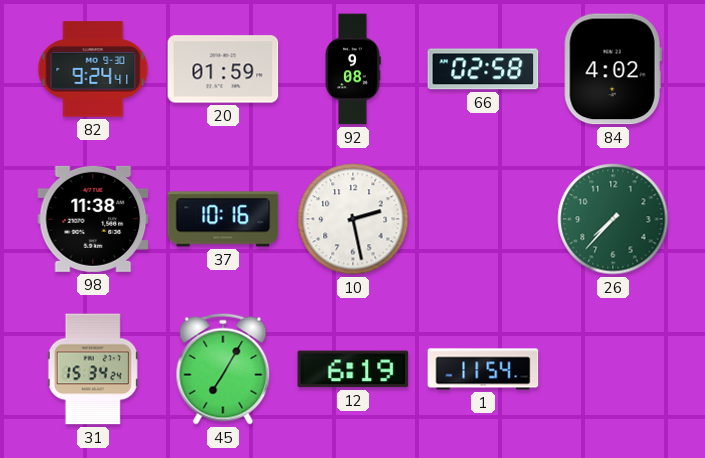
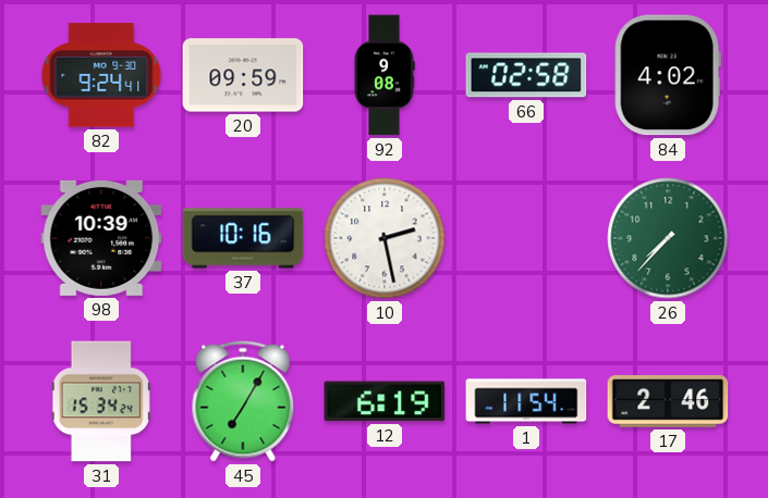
20: 01:59 -> 09:59
98: 11:38 -> 10:39
17: none -> 2:46
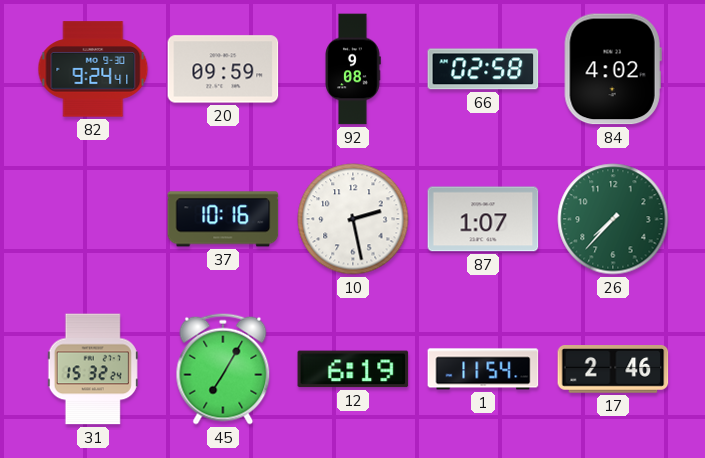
98: 10:39 -> none
87: none -> 1:07
31: 15:34 -> 15:32
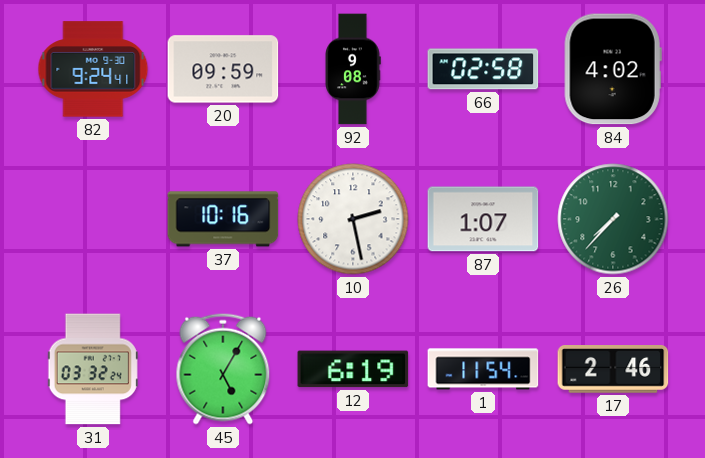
31: 15:32 -> 03:32
45: 7:05 -> 5:05
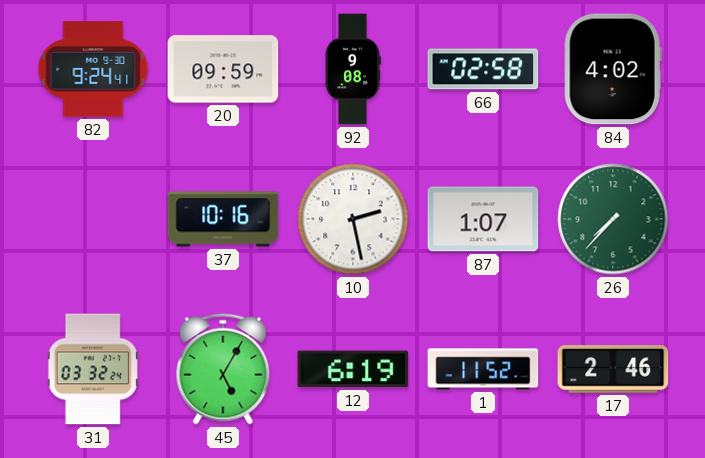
1: 11:54 -> 11:52
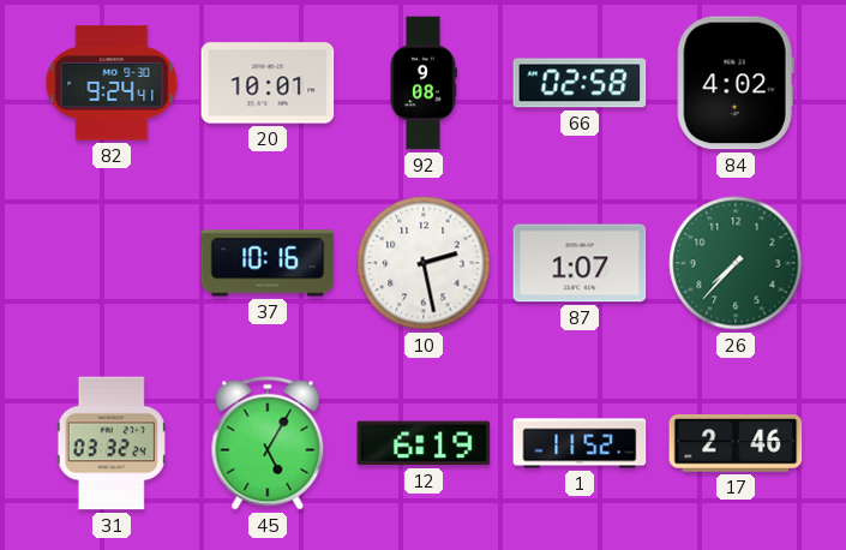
20: 09:59 -> 10:01
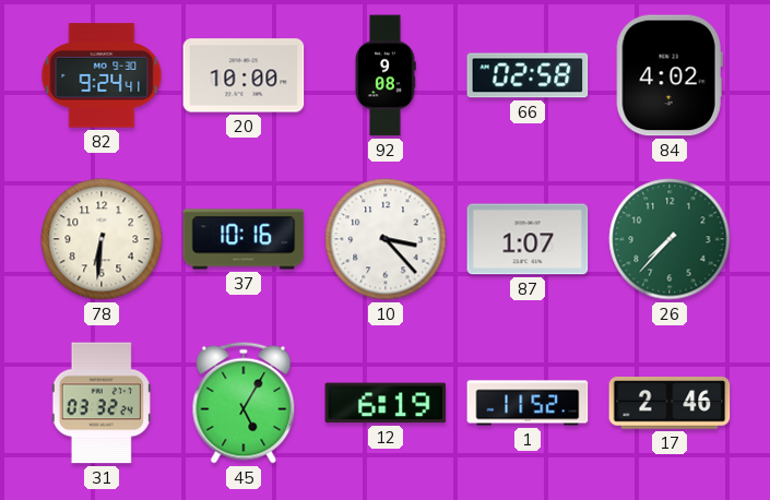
20: 10:01 -> 10:00
78: none -> 6:31
10: 2:28 -> 3:23
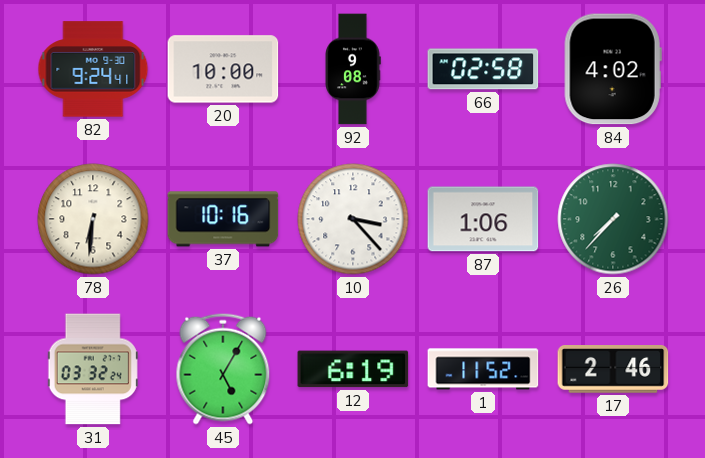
87: 1:07 -> 1:06
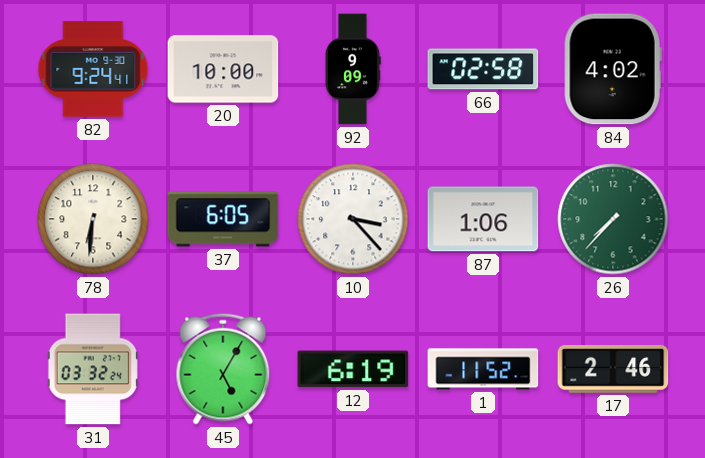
92: 9:08 -> 9:09
37: 10:16 -> 6:05
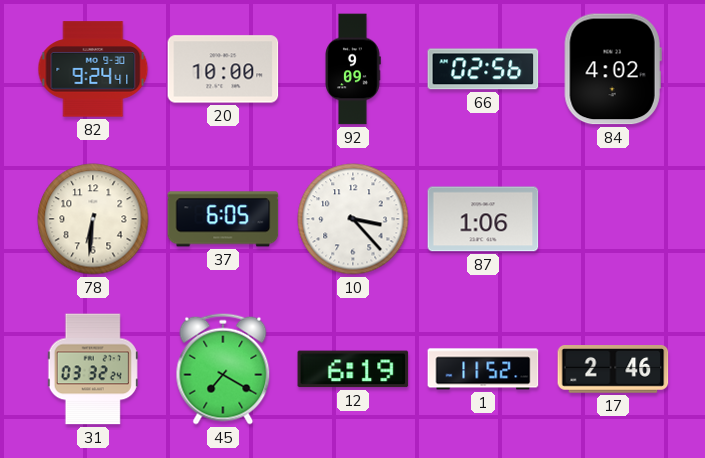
66: 02:58 -> 02:56
26: 7:37 -> none
45: 5:05 -> 7:20
